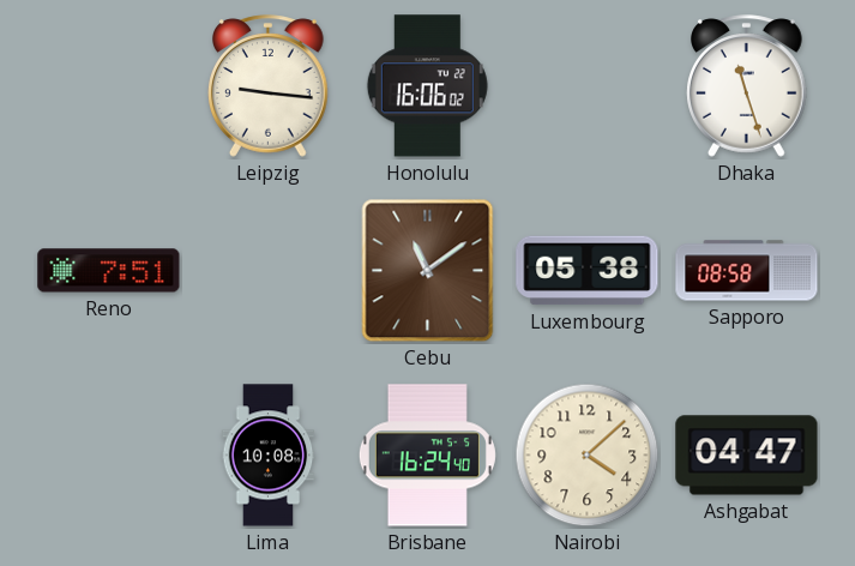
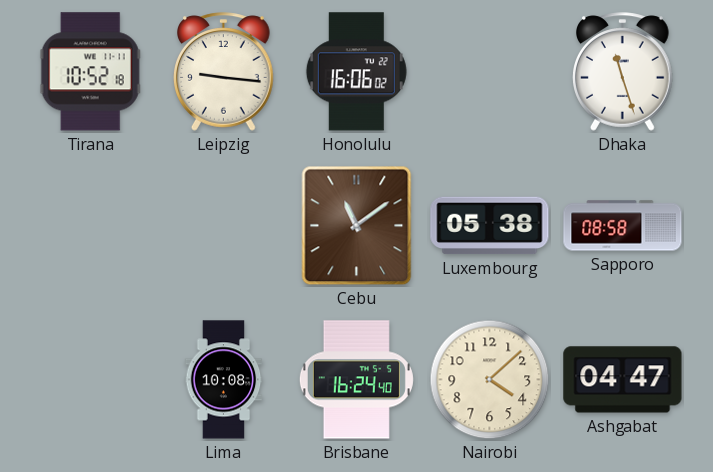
Tirana: none -> 10:52
Reno: 7:51 -> none
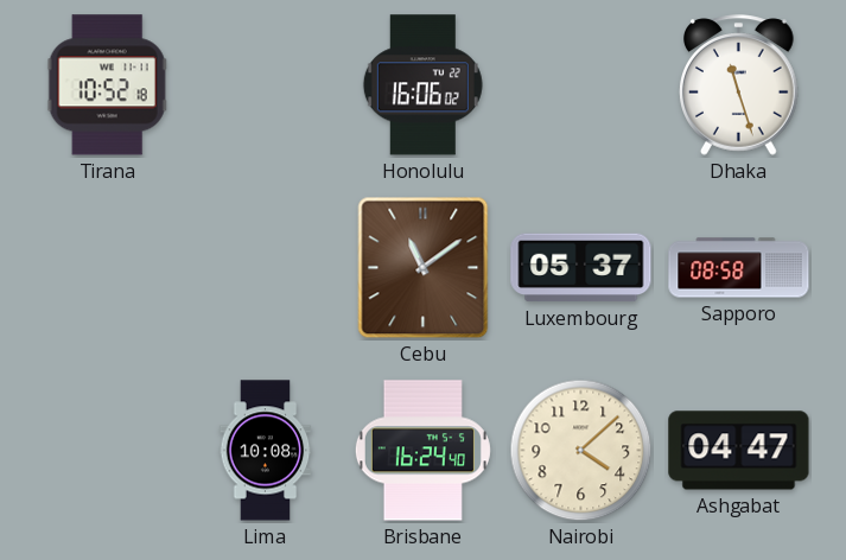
Leipzig: 9:16 -> none
Luxembourg: 05:38 -> 05:37
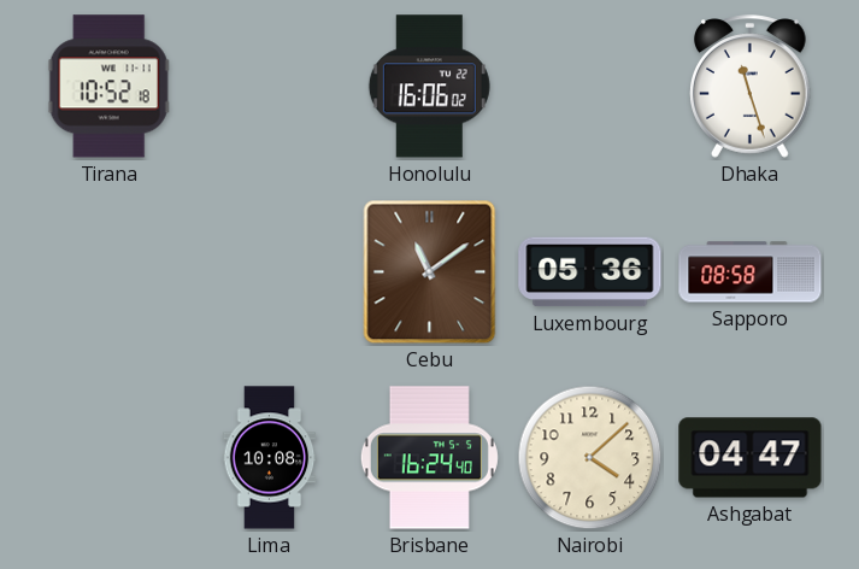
Luxembourg: 05:37 -> 05:36
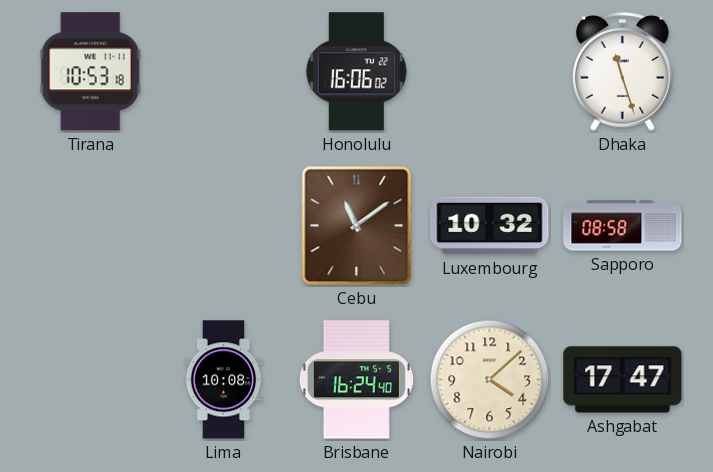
Tirana: 10:52 -> 10:53
Luxembourg: 05:36 -> 10:32
Ashgabat: 04:47 -> 17:47
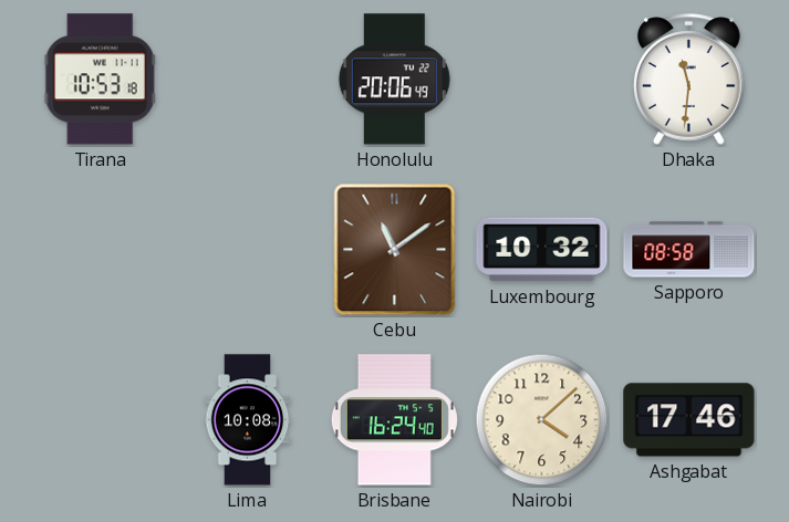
Honolulu: 16:06 -> 20:06
Dhaka: 11:27 -> 11:31
Ashgabat: 17:47 -> 17:46
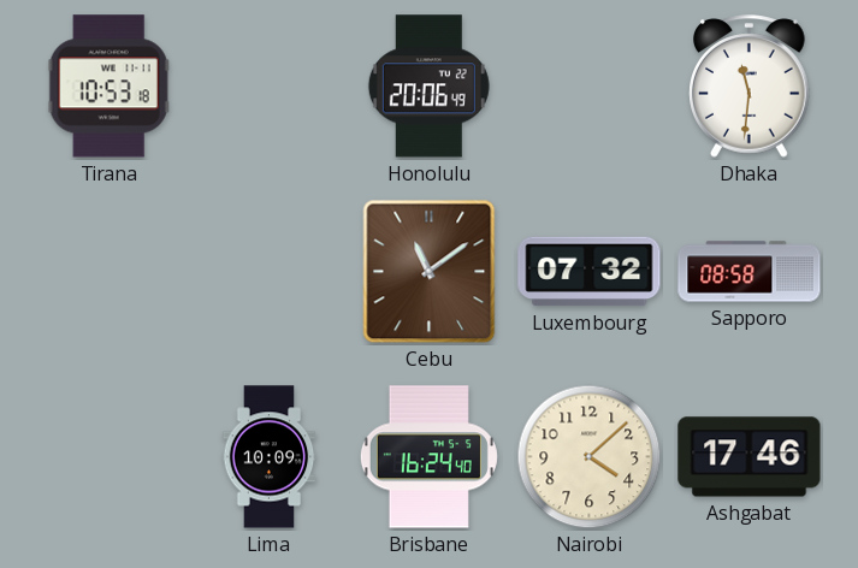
Luxembourg: 10:32 -> 07:32
Lima: 10:08 -> 10:09
